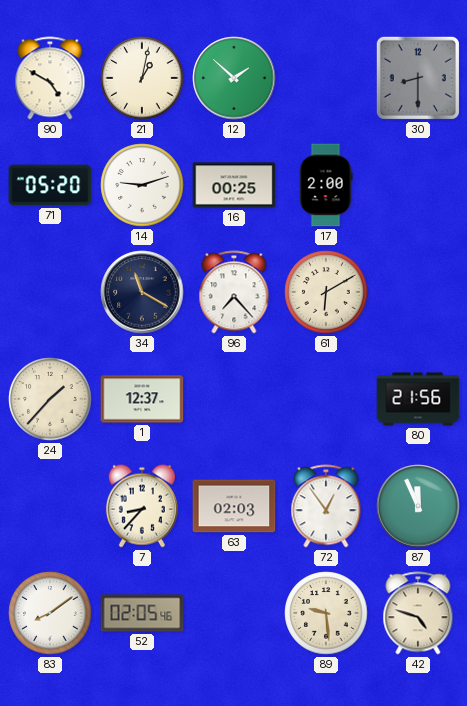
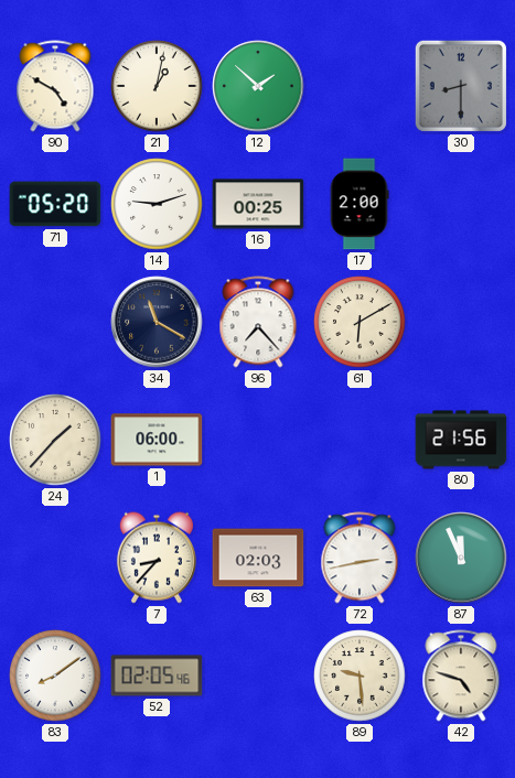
1: 12:37 -> 06:00
72: 12:54 -> 2:43
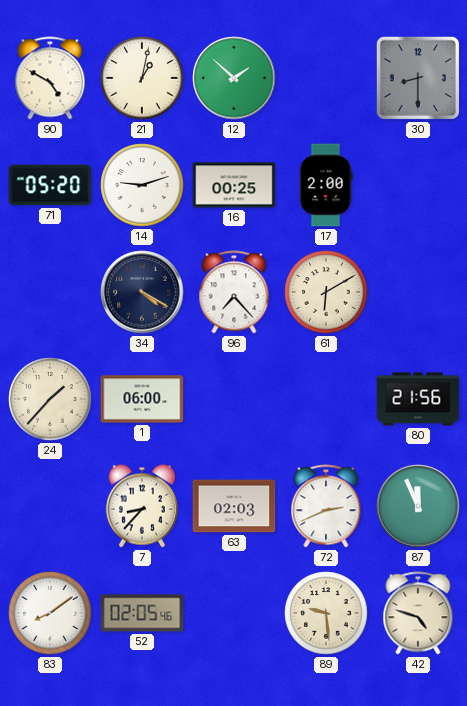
34: 11:20 -> 4:20
72: 2:43 -> 2:41
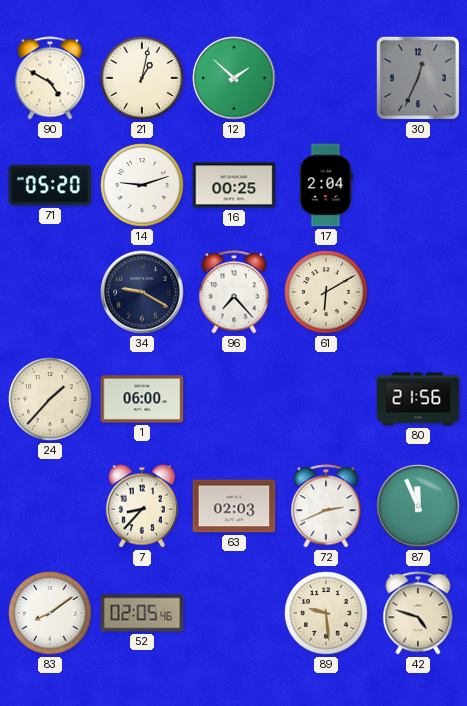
30: 8:30 -> 12:34
17: 2:00 -> 2:04
34: 4:20 -> 9:20
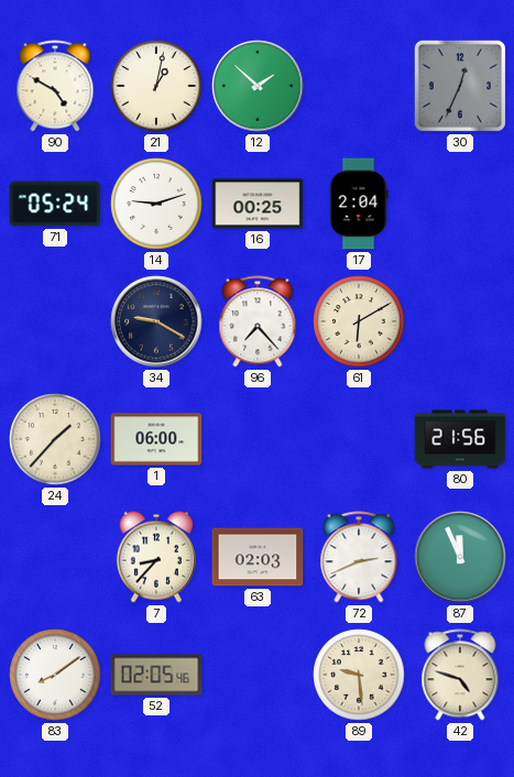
71: 05:20 -> 05:24
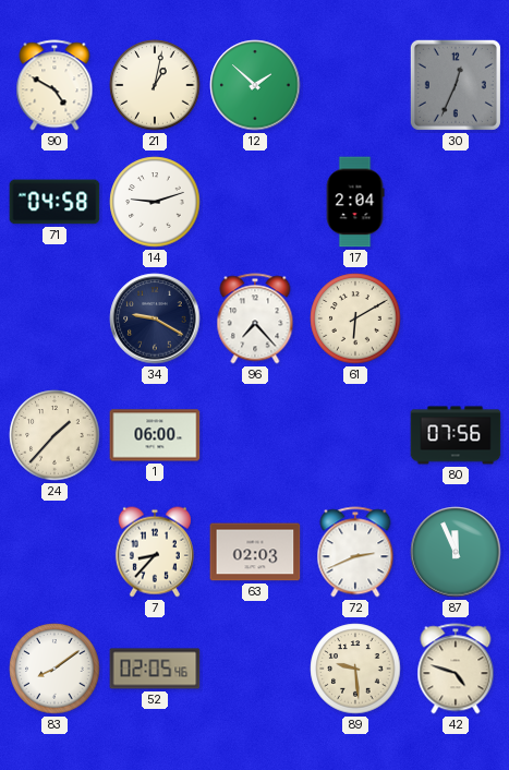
71: 05:24 -> 04:58
16: 00:25 -> none
80: 21:56 -> 07:56
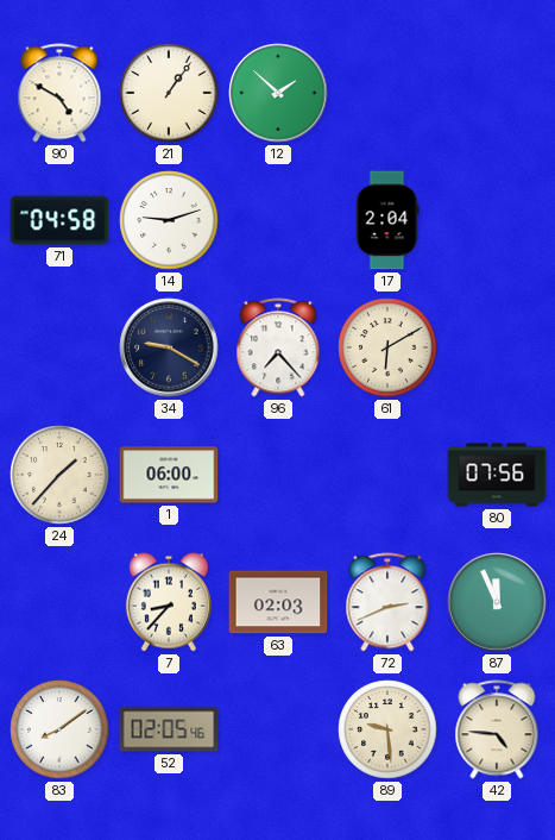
21: 1:02 -> 1:06
30: 12:34 -> none
42: 4:48 -> 4:46
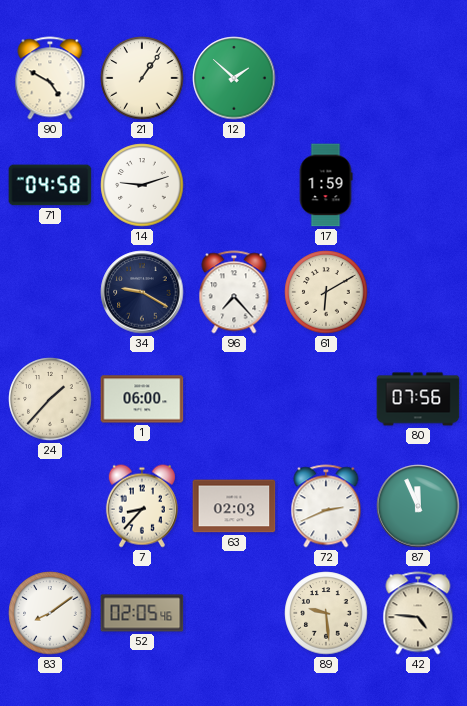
17: 2:04 -> 1:59
